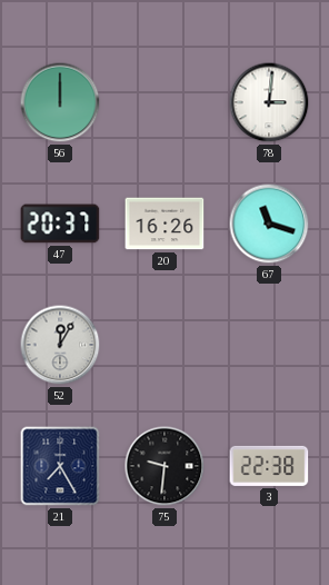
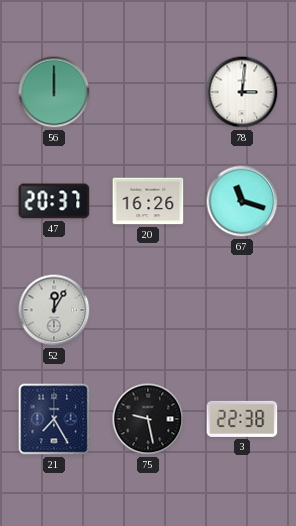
75: 9:31 -> 9:28
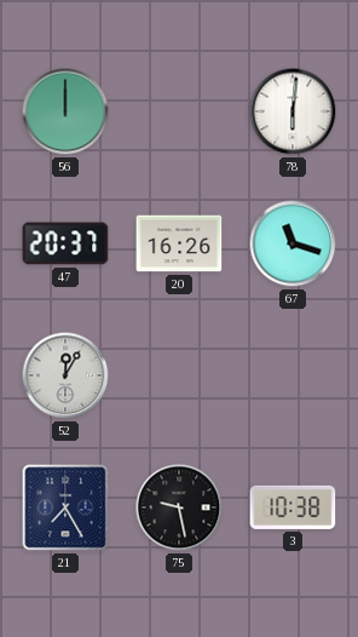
78: 3:01 -> 6:01
3: 22:38 -> 10:38
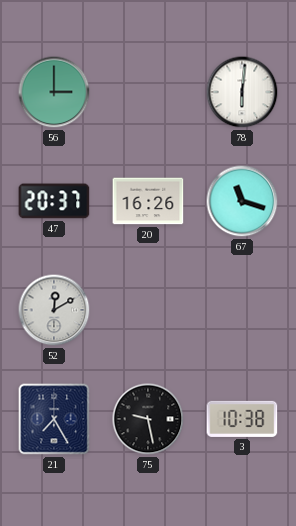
56: 12:00 -> 3:00
52: 12:05 -> 12:10
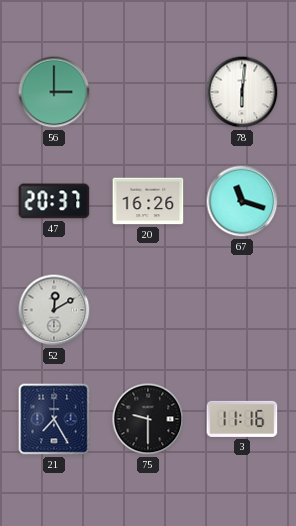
75: 9:28 -> 9:30
3: 10:38 -> 11:16
